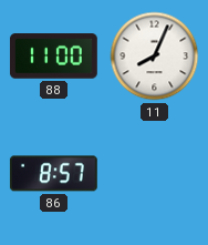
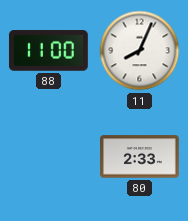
86: 8:57 -> none
80: none -> 2:33
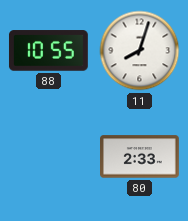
88: 11:00 -> 10:55
11: 8:04 -> 8:03
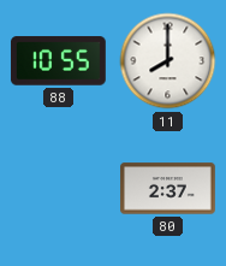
11: 8:03 -> 8:00
80: 2:33 -> 2:37
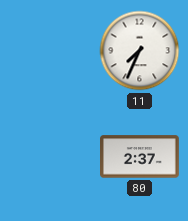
88: 10:55 -> none
11: 8:00 -> 7:34
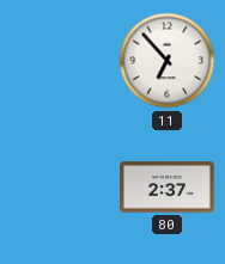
11: 7:34 -> 6:53
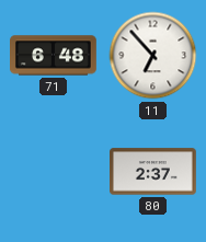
71: none -> 6:48
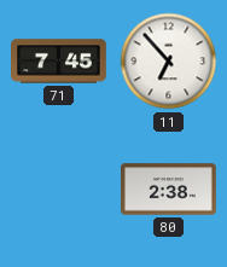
71: 6:48 -> 7:45
80: 2:37 -> 2:38
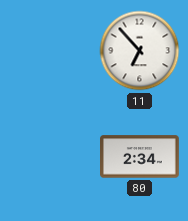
71: 7:45 -> none
80: 2:38 -> 2:34
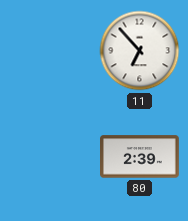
80: 2:34 -> 2:39
